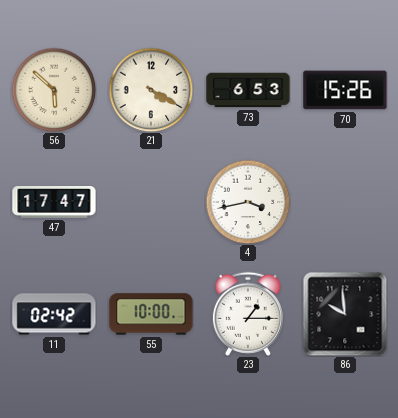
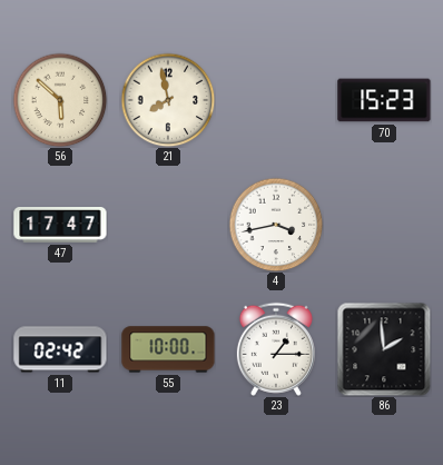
21: 4:20 -> 7:58
73: 6:53 -> none
70: 15:26 -> 15:23
86: 9:59 -> 1:59
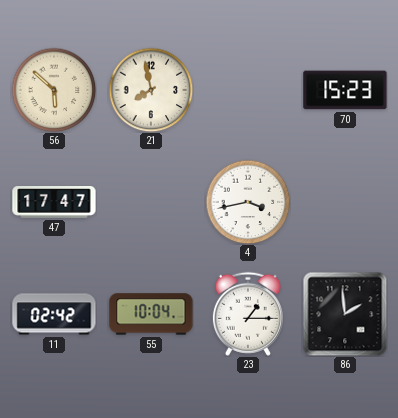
55: 10:00 -> 10:04
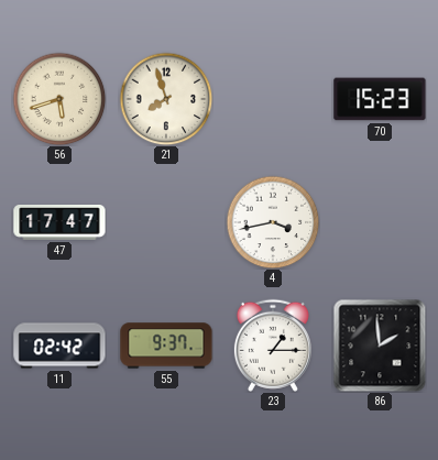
56: 5:52 -> 5:42
21: 7:58 -> 7:57
55: 10:04 -> 9:37
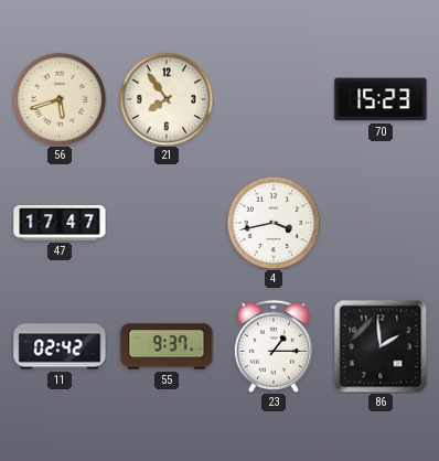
21: 7:57 -> 7:54
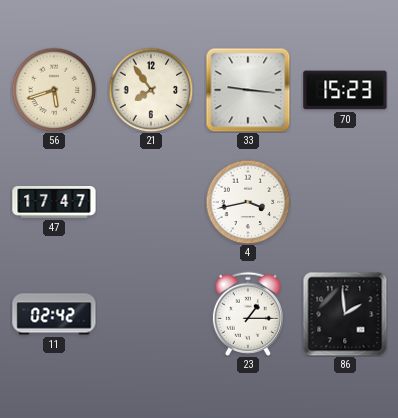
33: none -> 9:16
55: 9:37 -> none
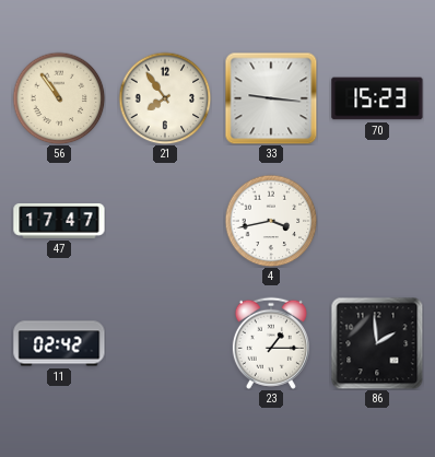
56: 5:42 -> 10:54
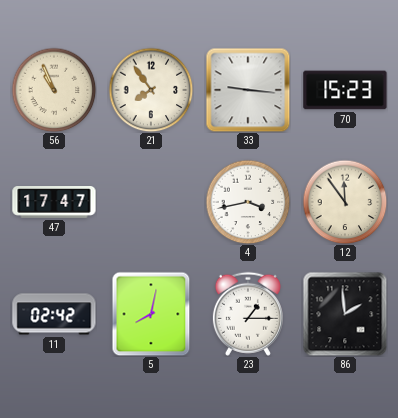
56: 10:54 -> 10:56
12: none -> 11:54
5: none -> 8:02
